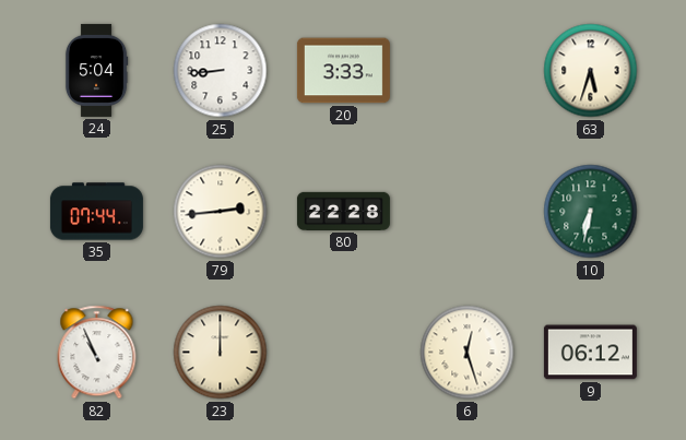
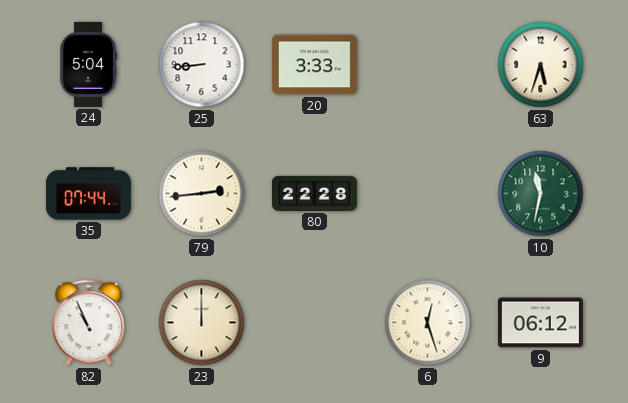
10: 6:32 -> 11:32
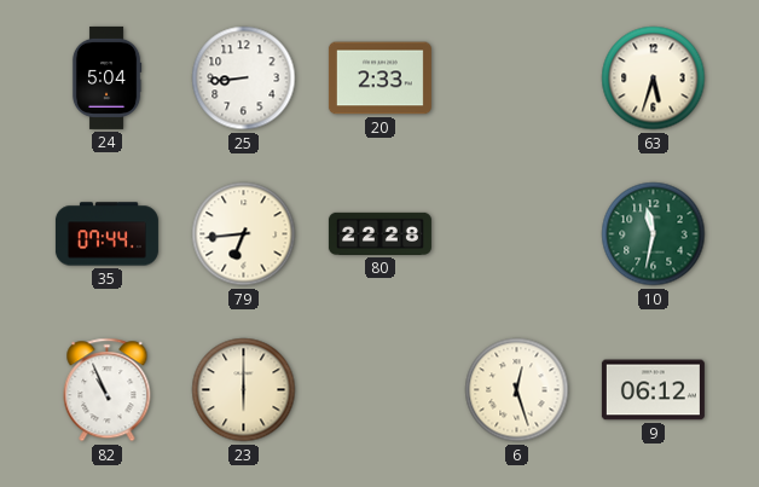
20: 3:33 -> 2:33
79: 2:44 -> 6:44
23: 12:00 -> 6:00
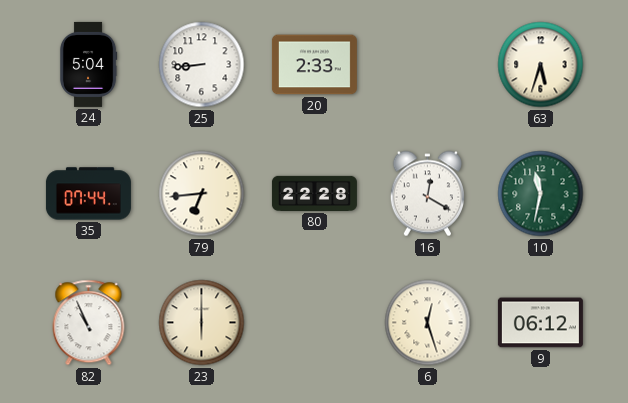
16: none -> 12:20
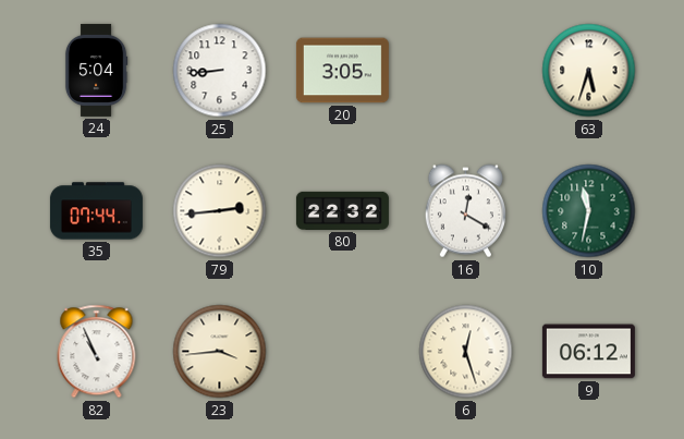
20: 2:33 -> 3:05
79: 6:44 -> 2:44
80: 22:28 -> 22:32
23: 6:00 -> 3:44
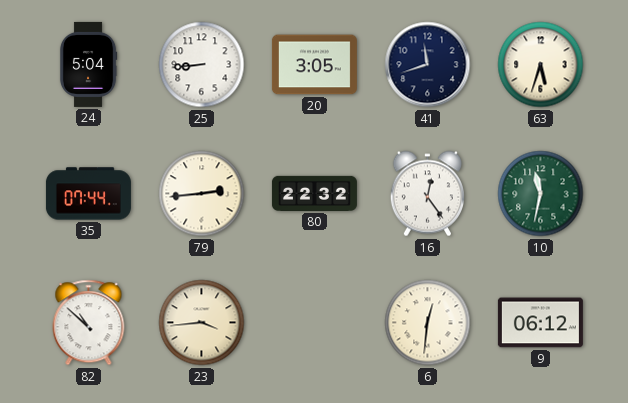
41: none -> 11:42
16: 12:20 -> 12:24
82: 10:56 -> 10:52
6: 12:27 -> 12:31
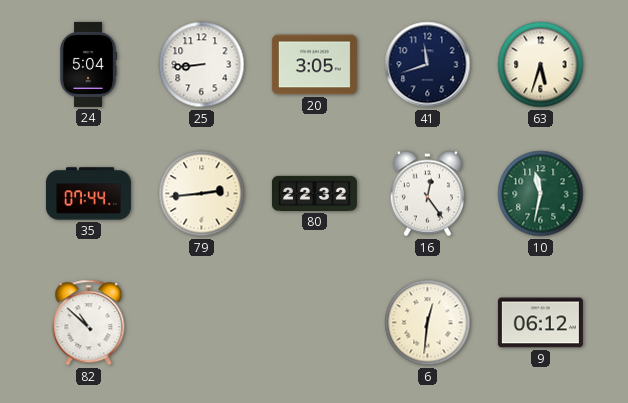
23: 3:44 -> none
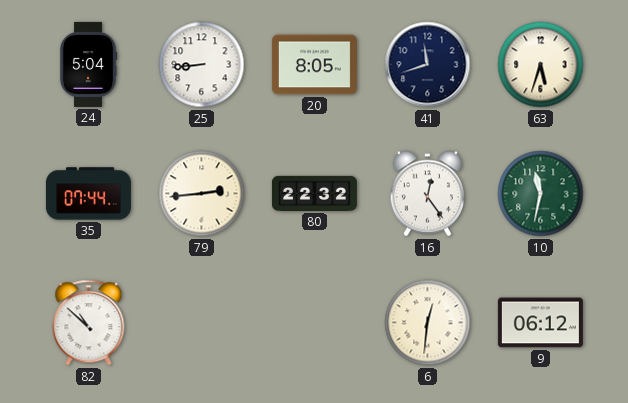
20: 3:05 -> 8:05
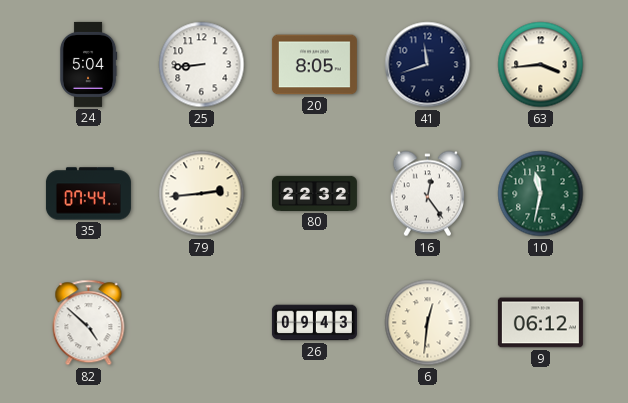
63: 5:33 -> 3:44
82: 10:52 -> 4:52
26: none -> 09:43
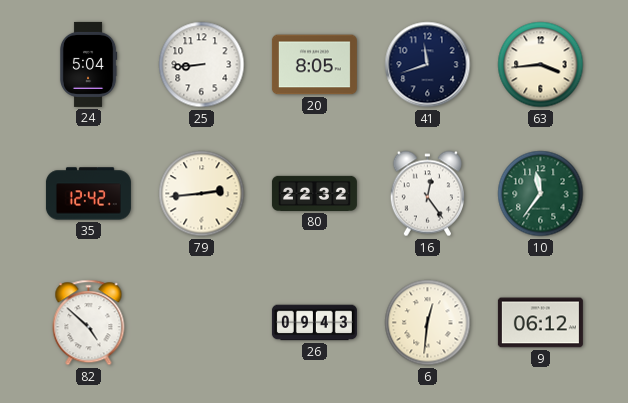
35: 07:44 -> 12:42
10: 11:32 -> 11:36
